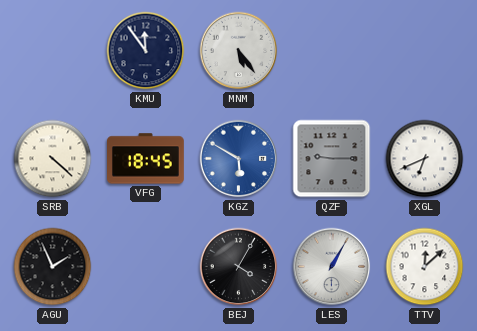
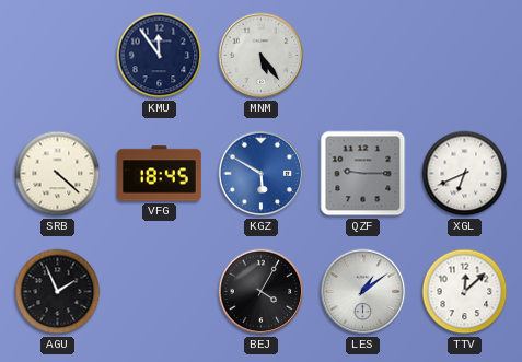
LES: 1:05 -> 1:09
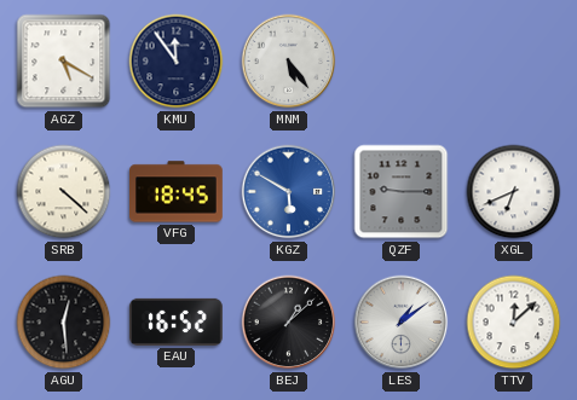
AGZ: none -> 5:20
AGU: 1:56 -> 12:29
EAU: none -> 16:52
BEJ: 4:05 -> 1:08
